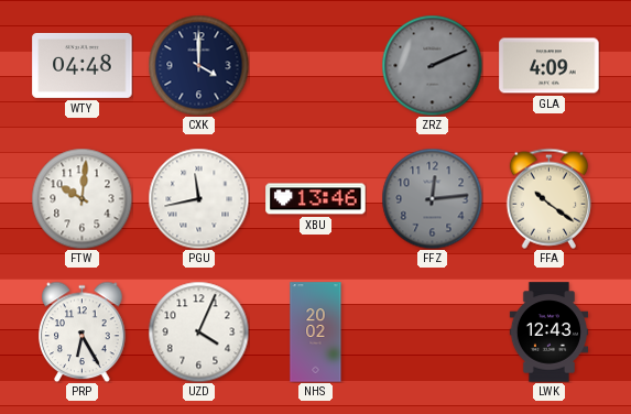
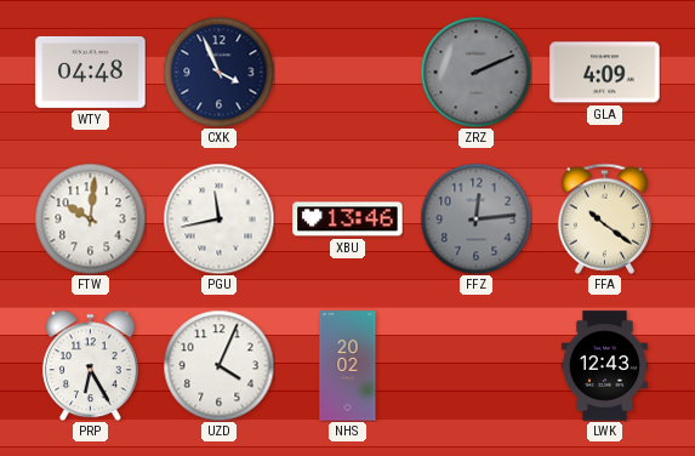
CXK: 4:00 -> 3:56
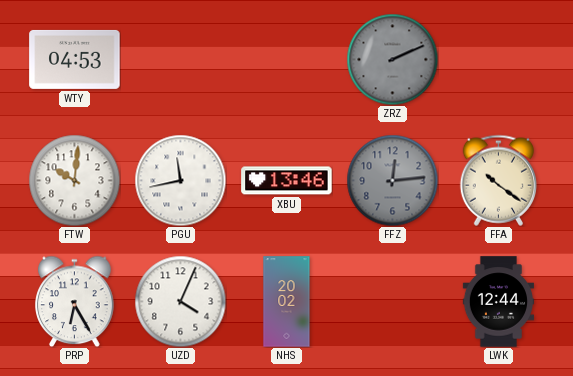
WTY: 04:48 -> 04:53
CXK: 3:56 -> none
GLA: 4:09 -> none
LWK: 12:43 -> 12:44
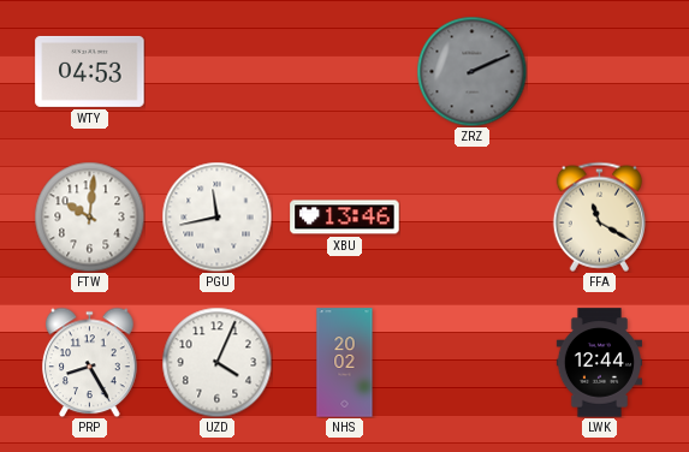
FFZ: 12:14 -> none
FFA: 10:21 -> 11:20
PRP: 6:25 -> 8:25
